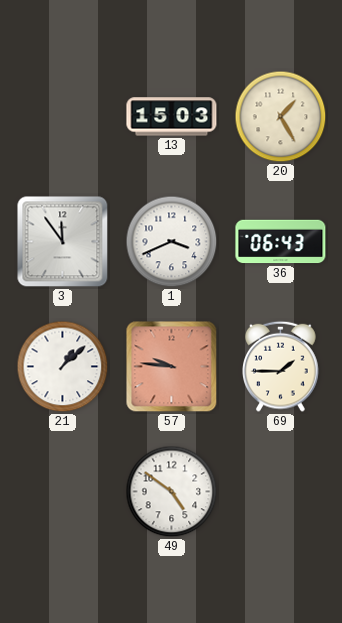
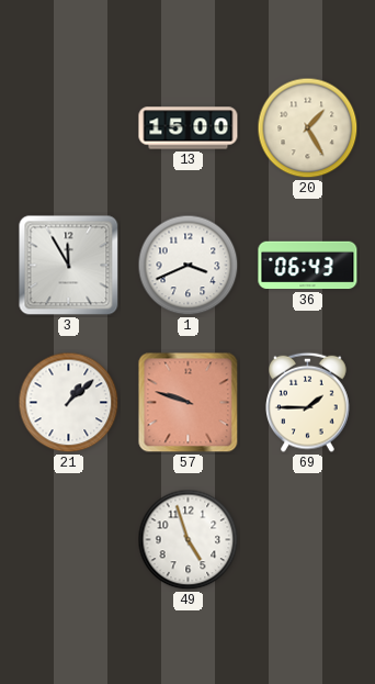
13: 15:03 -> 15:00
3: 11:54 -> 11:55
57: 9:46 -> 9:48
49: 4:51 -> 4:57
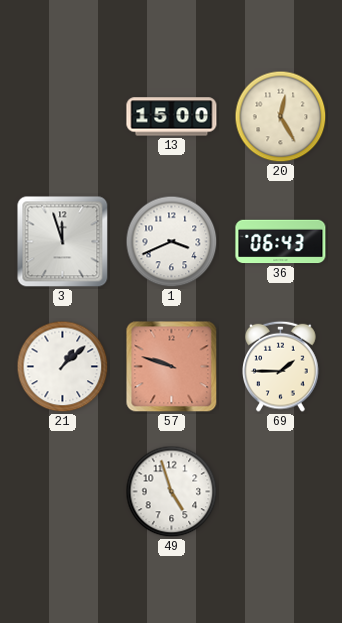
20: 1:25 -> 12:25
3: 11:55 -> 11:57
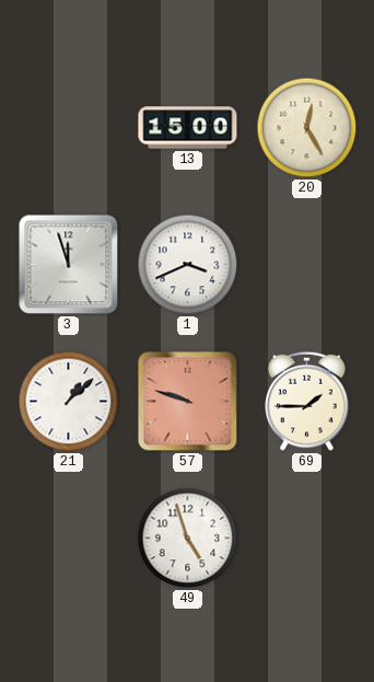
36: 06:43 -> none
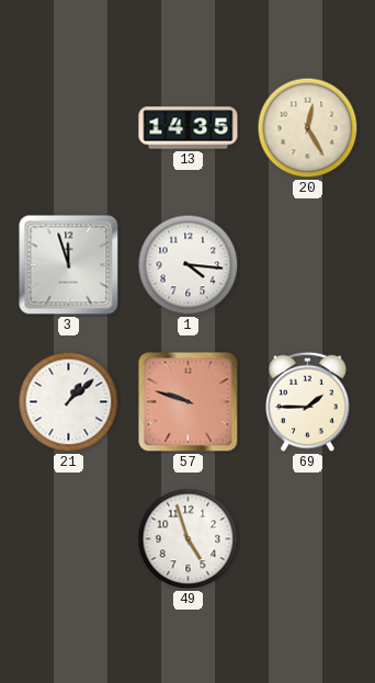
13: 15:00 -> 14:35
1: 3:41 -> 4:16
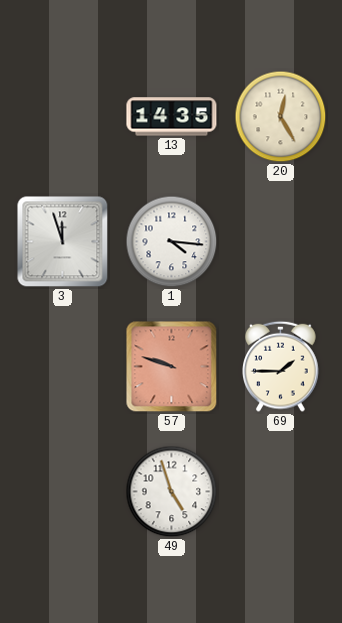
21: 1:08 -> none
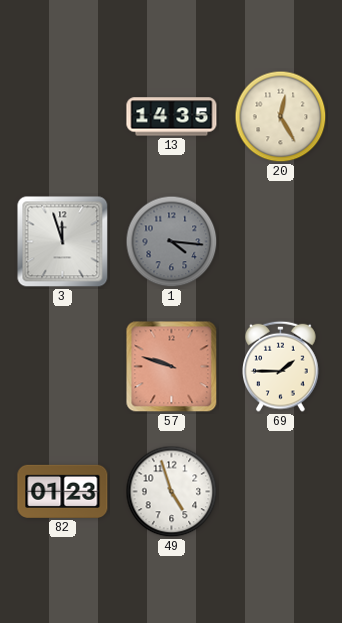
1 dial: white -> grey
82: none -> 01:23
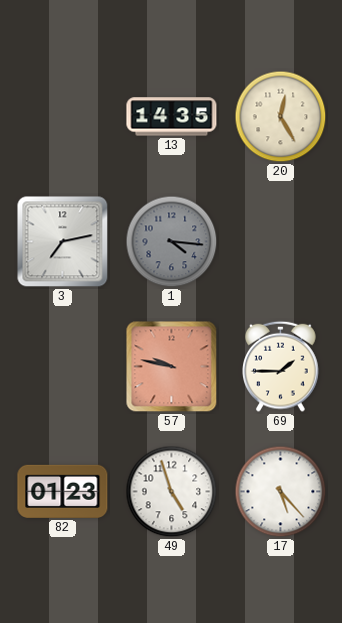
3: 11:57 -> 7:13
57: 9:48 -> 9:47
17: none -> 5:23
